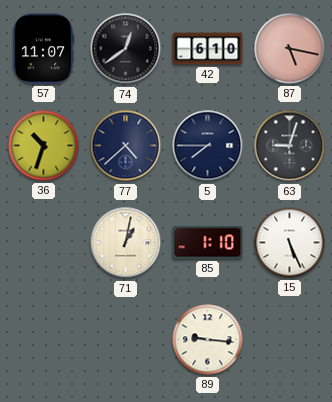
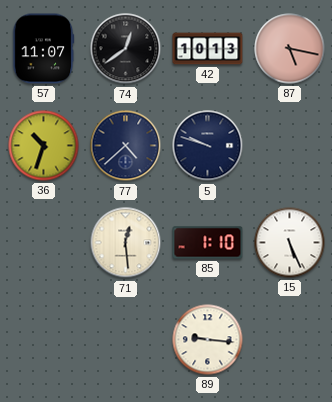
42: 6:10 -> 10:13
5: 7:45 -> 9:48
63: 9:03 -> none
71: 1:02 -> 12:29
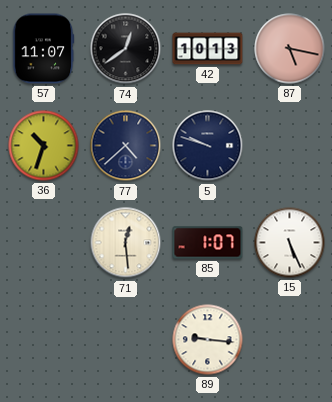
85: 1:10 -> 1:07
